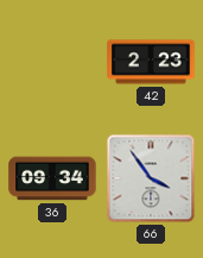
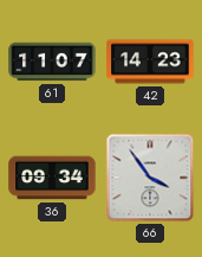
61: none -> 11:07
42: 2:23 -> 14:23
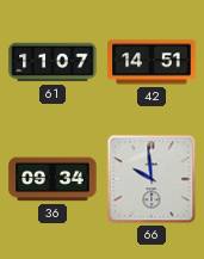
42: 14:23 -> 14:51
66: 3:54 -> 9:59
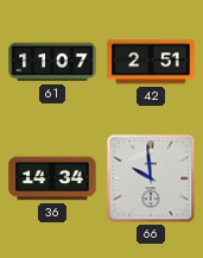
42: 14:51 -> 2:51
36: 09:34 -> 14:34
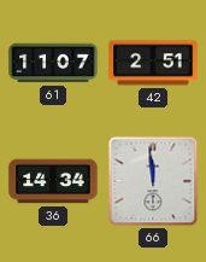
66: 9:59 -> 11:59
